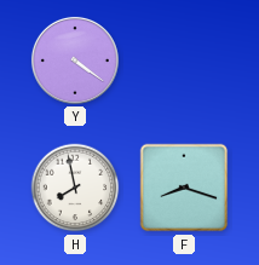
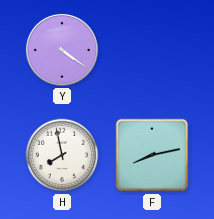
F: 8:18 -> 8:13
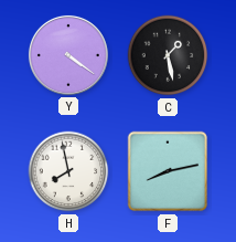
C: none -> 1:28
